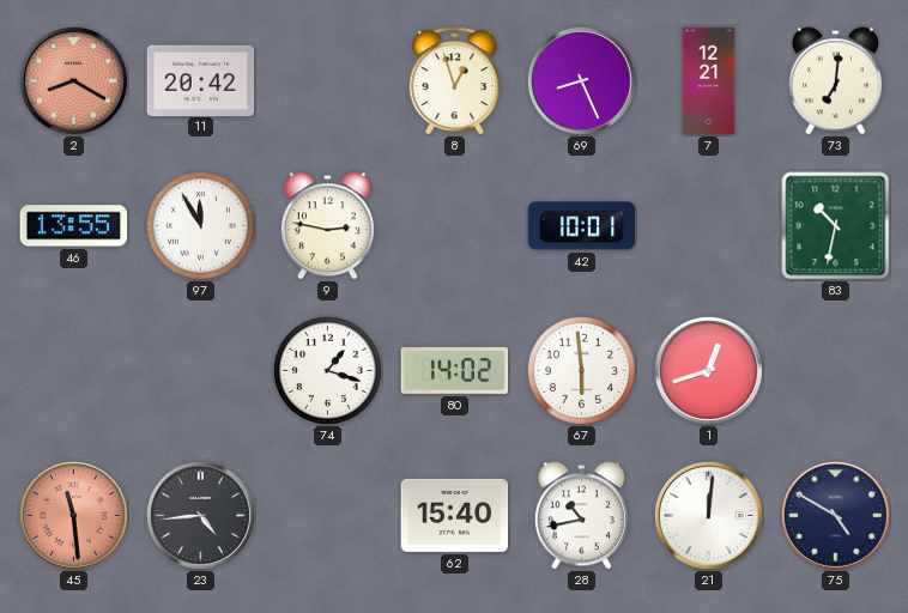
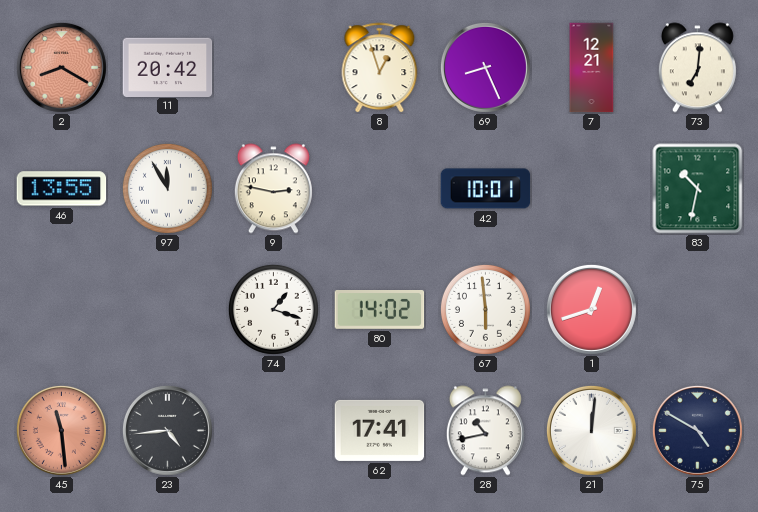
62: 15:40 -> 17:41
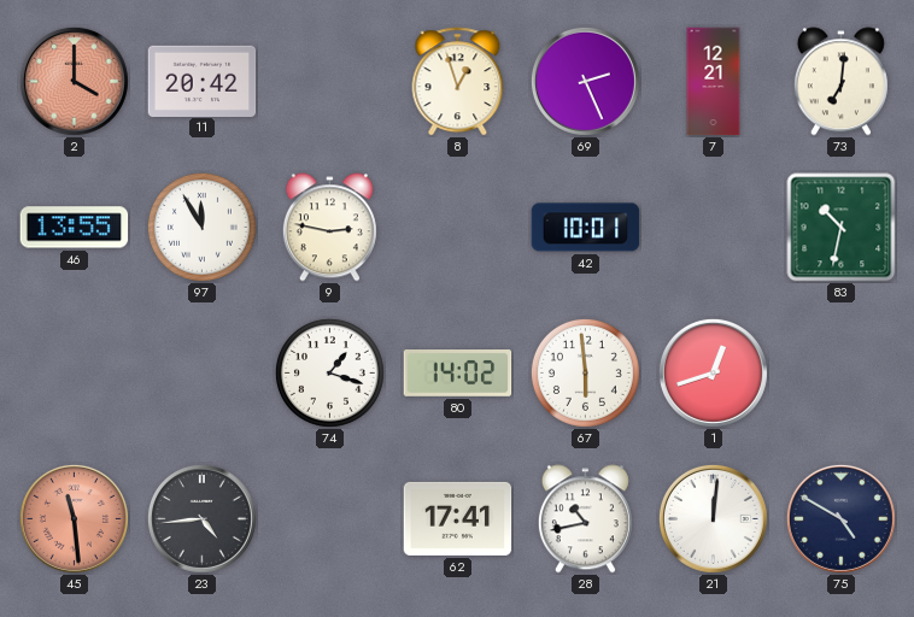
2: 8:20 -> 4:00
69: 8:26 -> 2:26
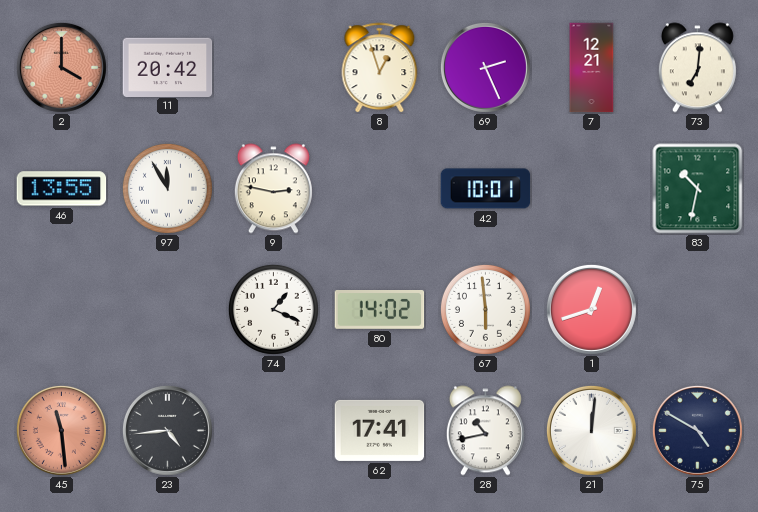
74: 1:18 -> 1:19
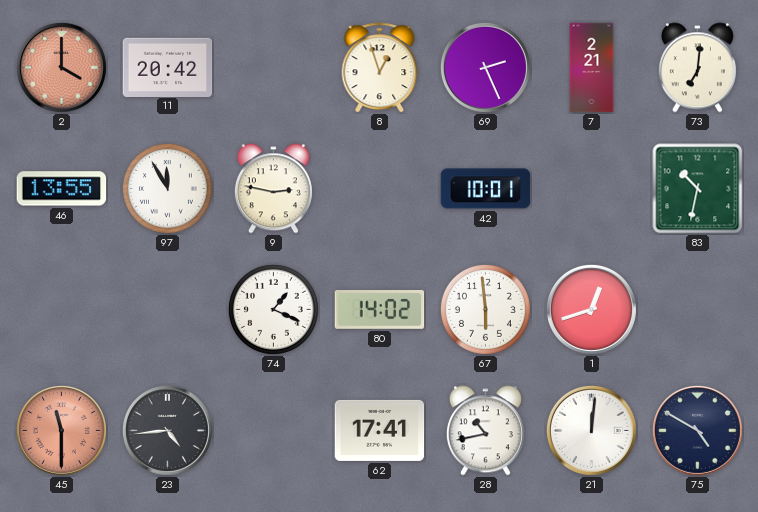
7: 12:21 -> 2:21
45: 11:29 -> 11:30
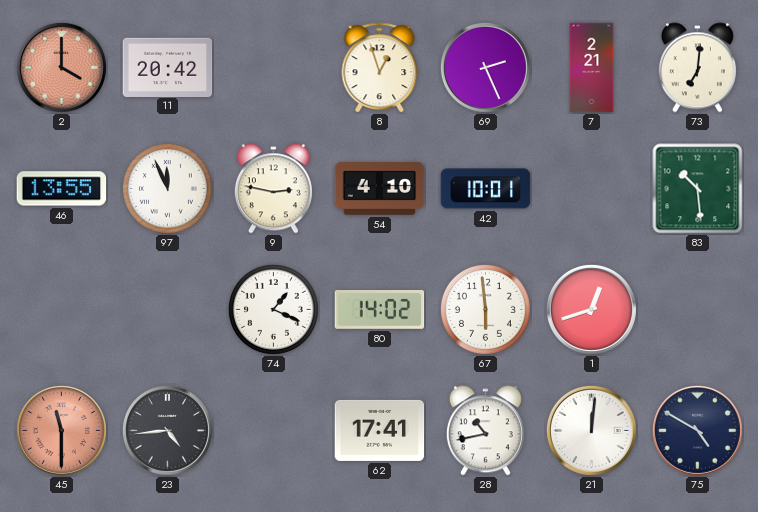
97: 11:55 -> 11:56
54: none -> 4:10
83: 10:32 -> 10:29
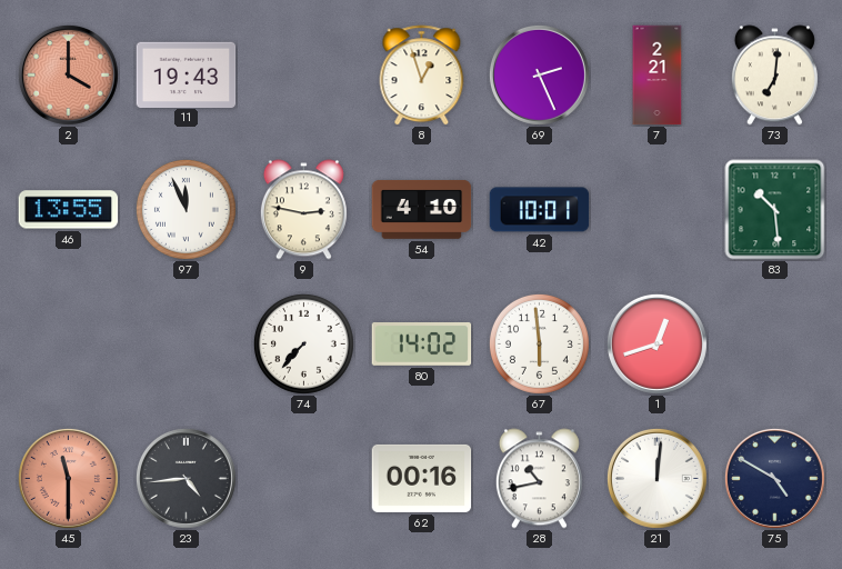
11: 20:42 -> 19:43
74: 1:19 -> 7:37
62: 17:41 -> 00:16
